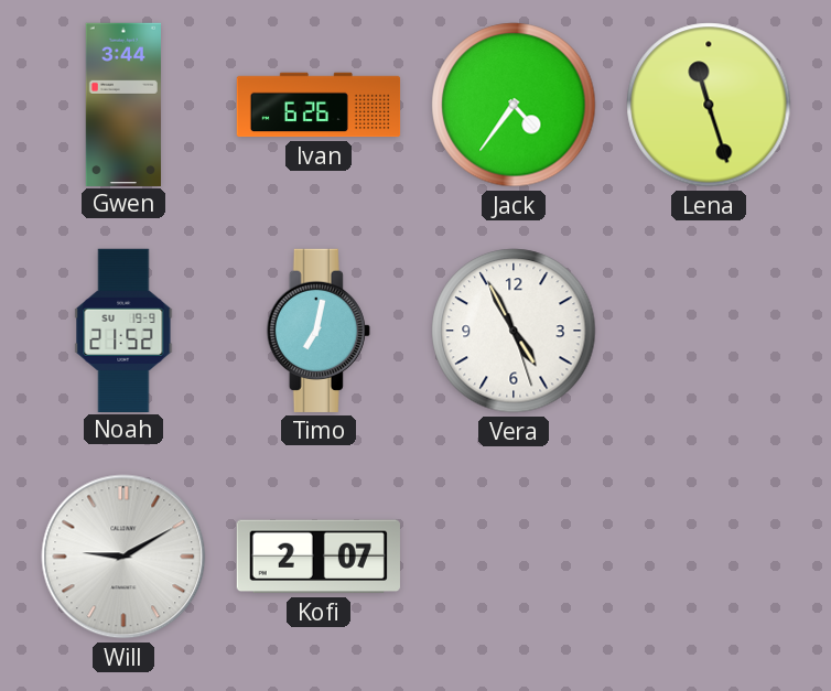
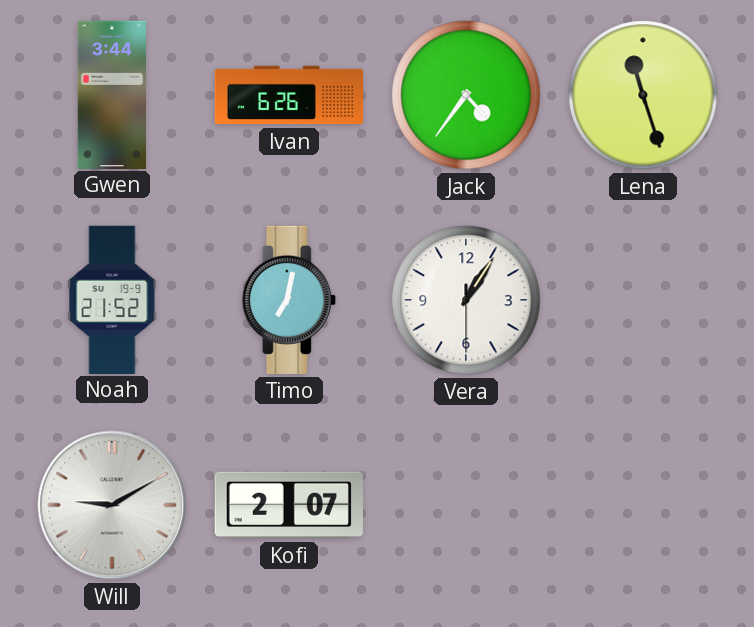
Vera: 4:55 -> 1:05
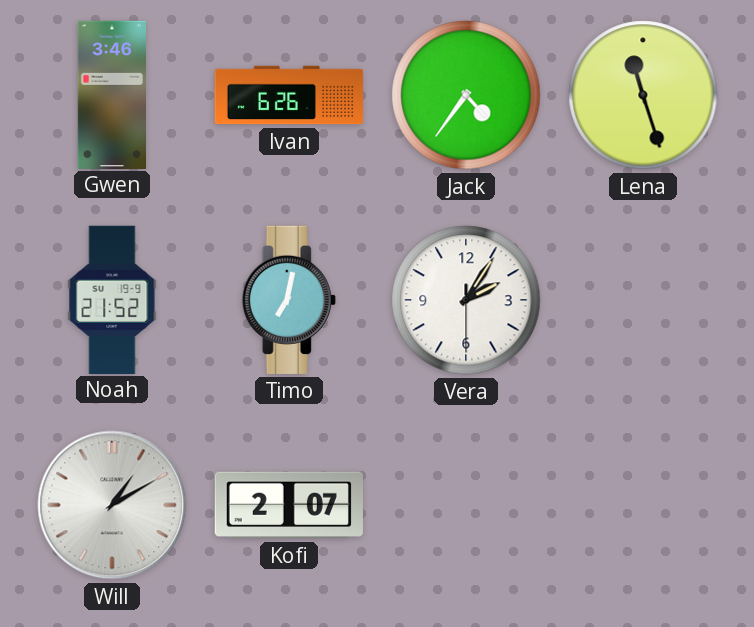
Gwen: 3:44 -> 3:46
Vera: 1:05 -> 2:05
Will: 9:10 -> 1:10
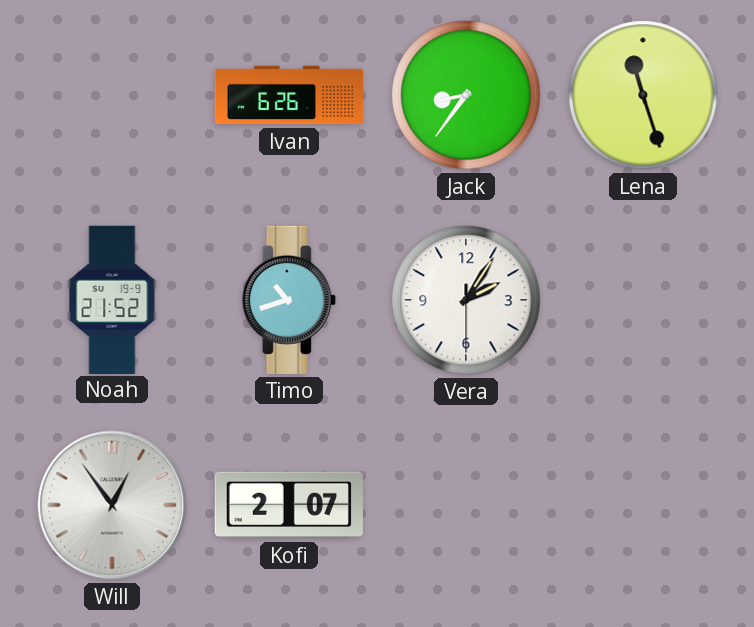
Gwen: 3:46 -> none
Jack: 4:36 -> 8:36
Timo: 7:02 -> 10:42
Will: 1:10 -> 12:54
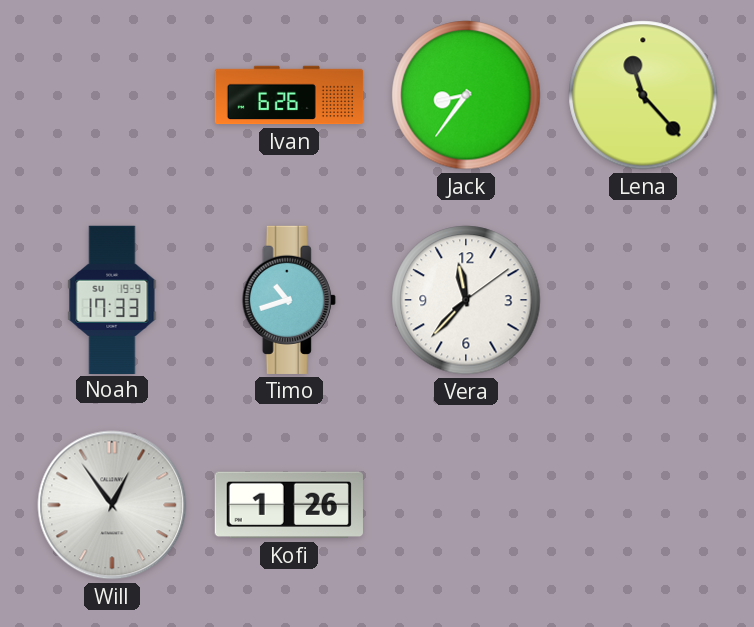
Lena: 11:27 -> 11:23
Noah: 21:52 -> 17:33
Vera: 2:05 -> 11:37
Kofi: 2:07 -> 1:26
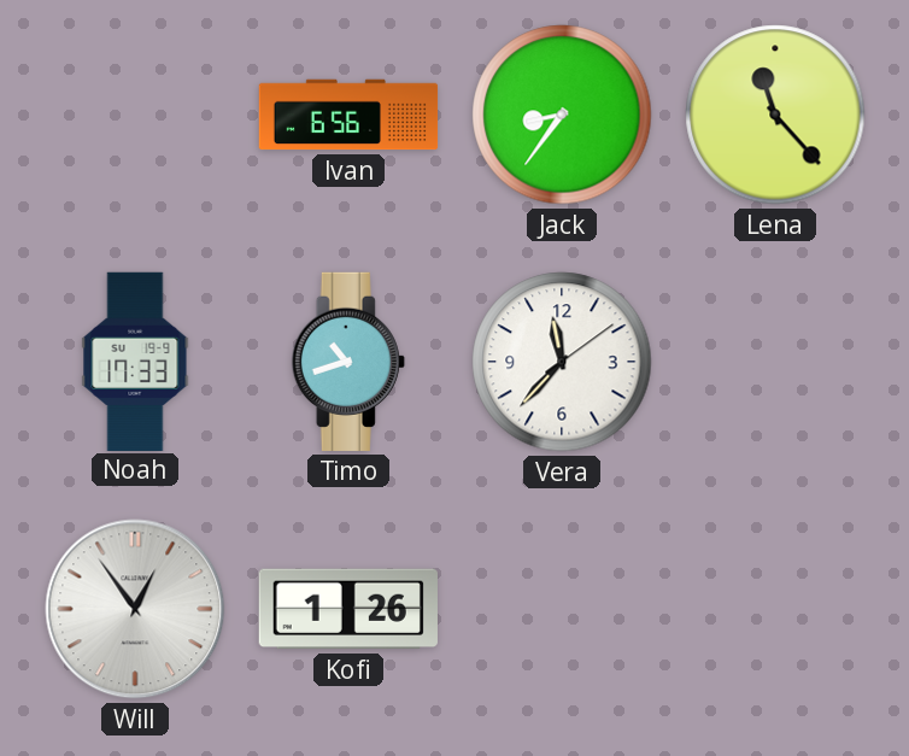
Ivan: 6:26 -> 6:56
